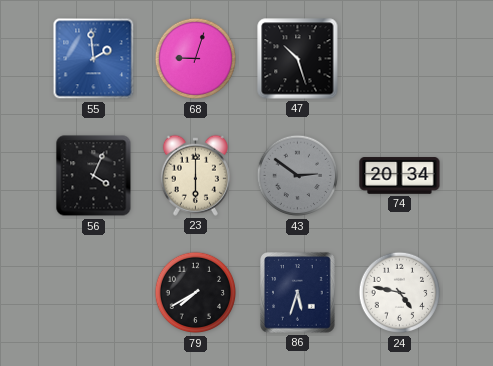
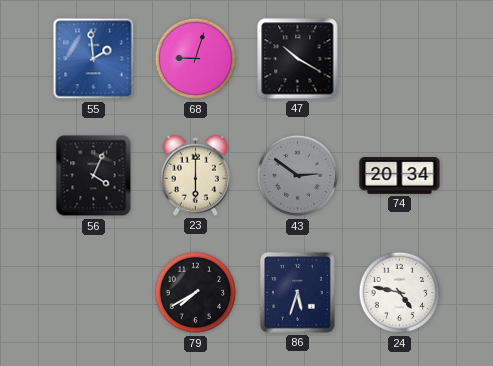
47: 10:27 -> 10:20
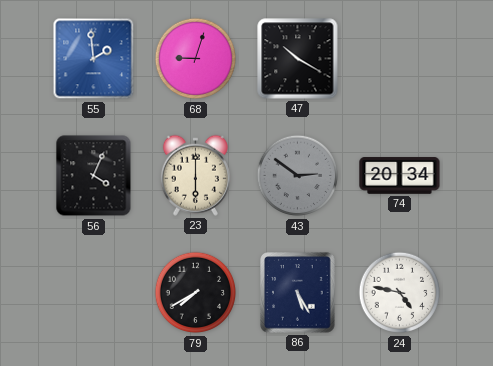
86: 5:33 -> 5:25
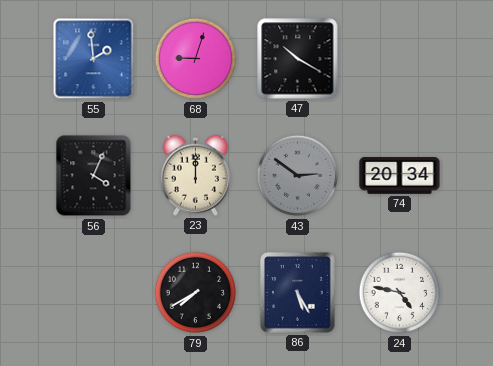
23: 6:00 -> 12:00
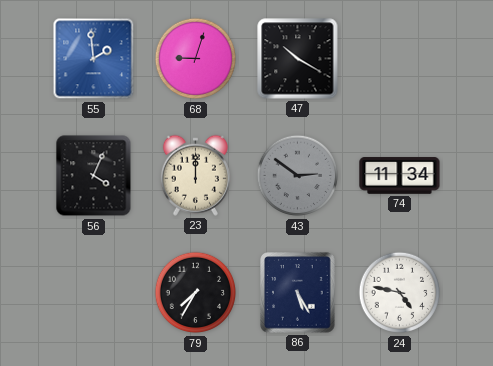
74: 20:34 -> 11:34
79: 7:40 -> 7:35
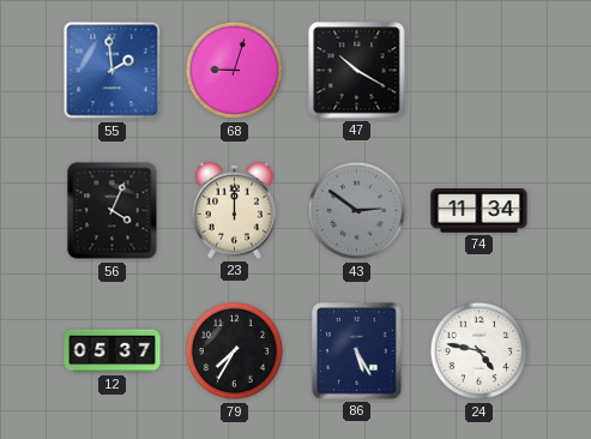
12: none -> 05:37
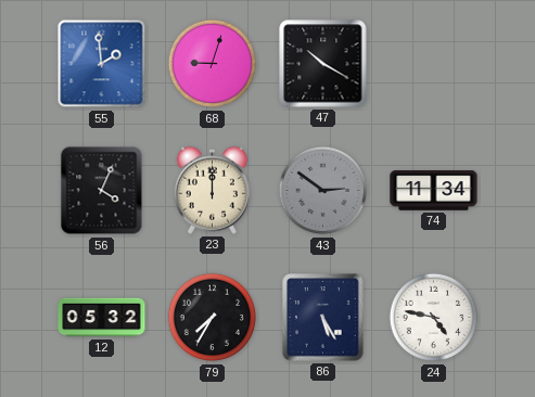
12: 05:37 -> 05:32
